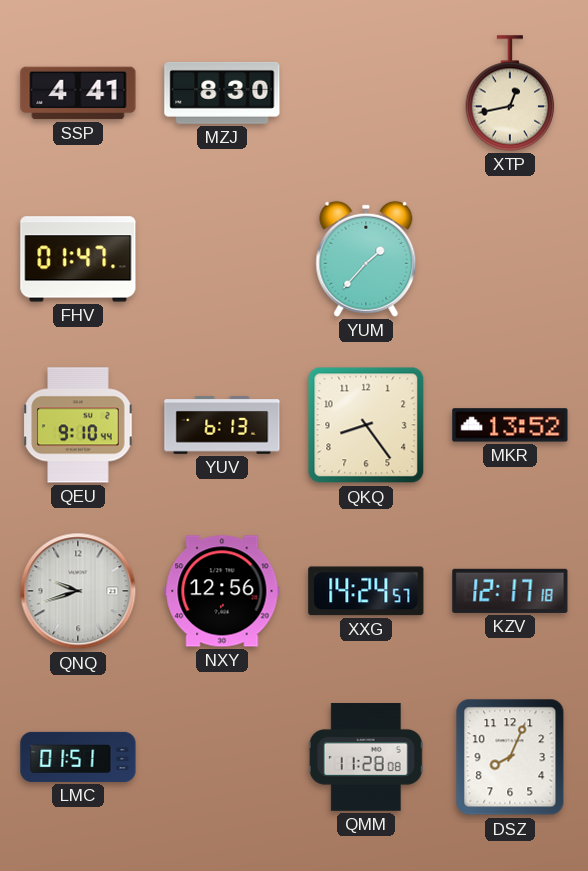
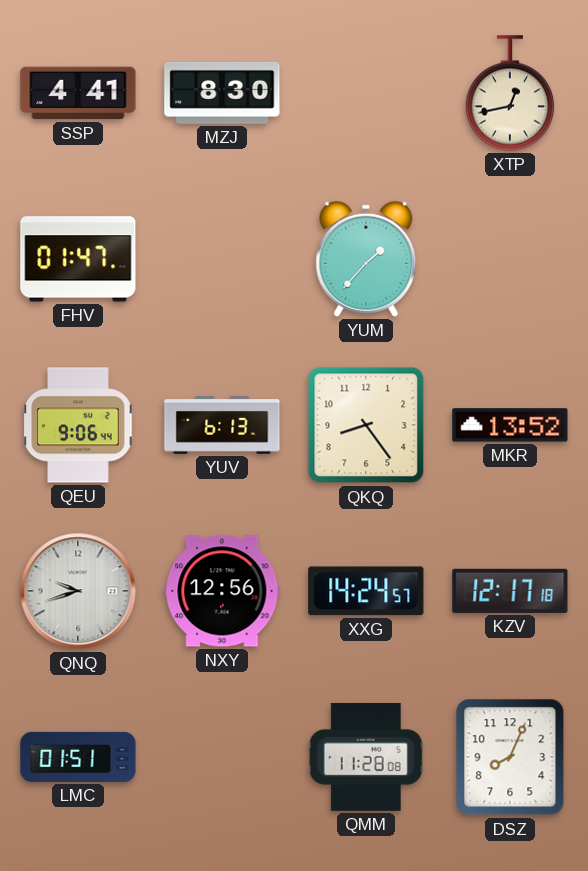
QEU: 9:10 -> 9:06
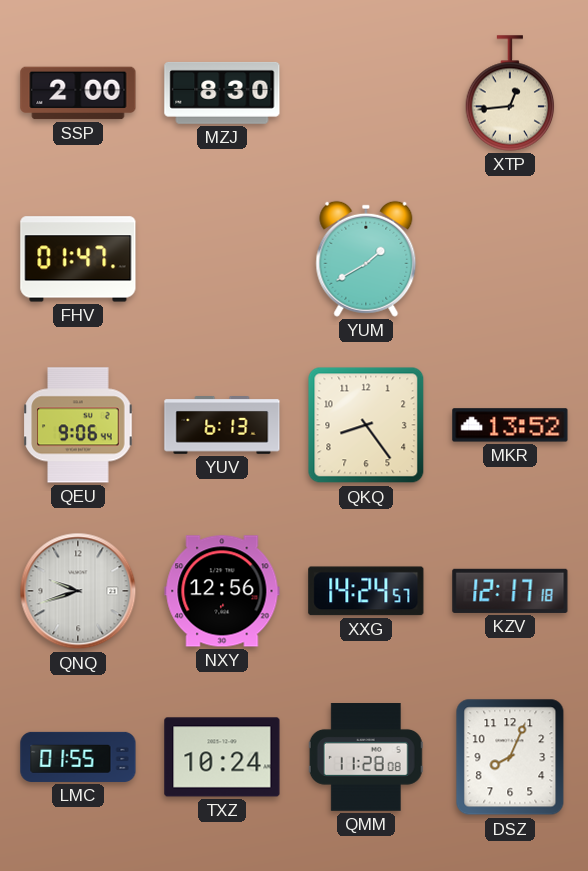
SSP: 4:41 -> 2:00
XTP: 12:43 -> 12:44
YUM: 1:37 -> 1:40
LMC: 01:51 -> 01:55
TXZ: none -> 10:24
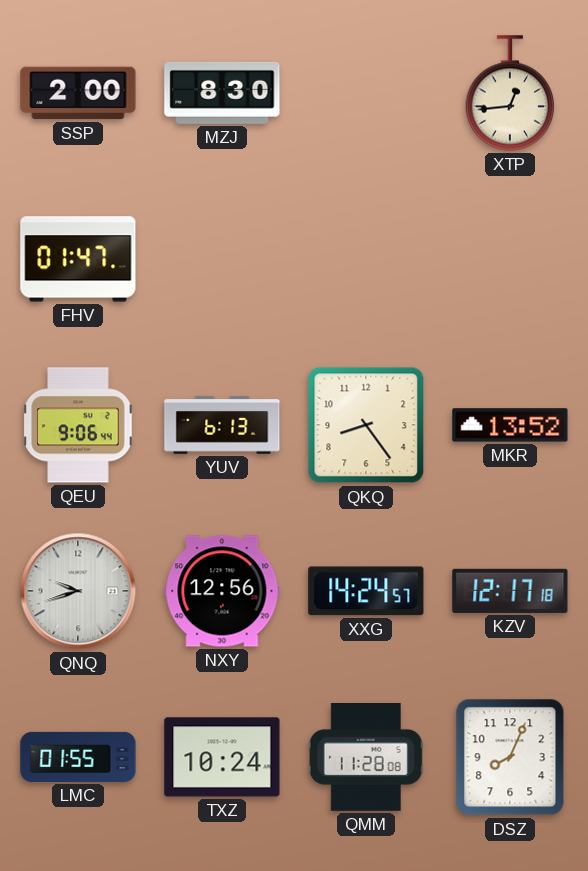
YUM: 1:40 -> none
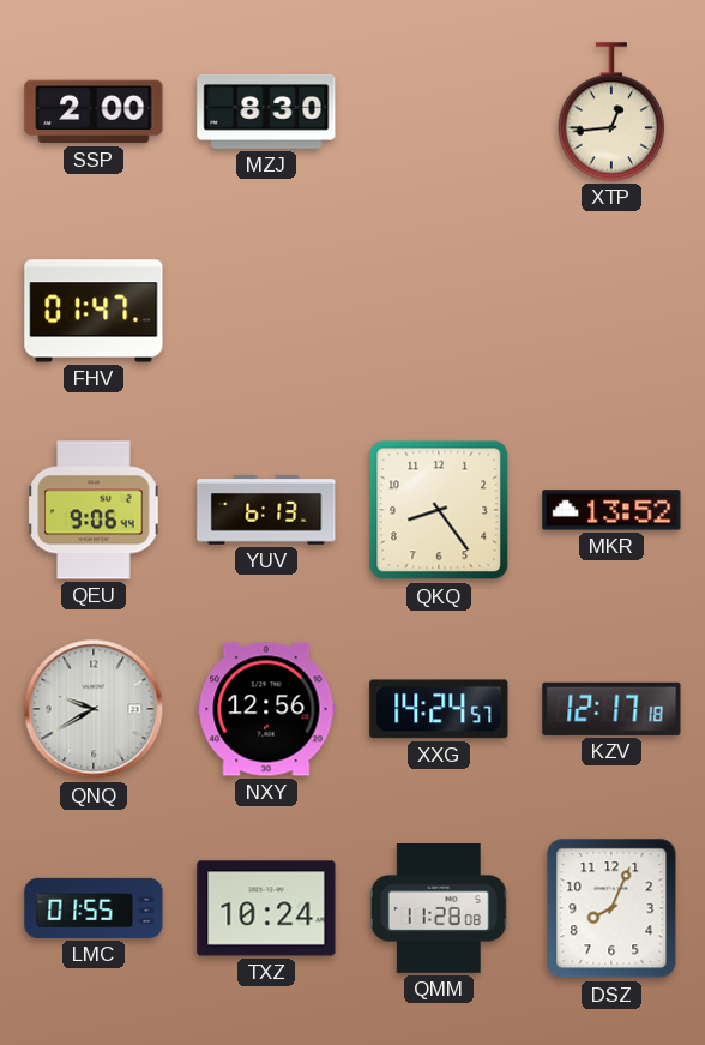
QNQ: 9:42 -> 9:40
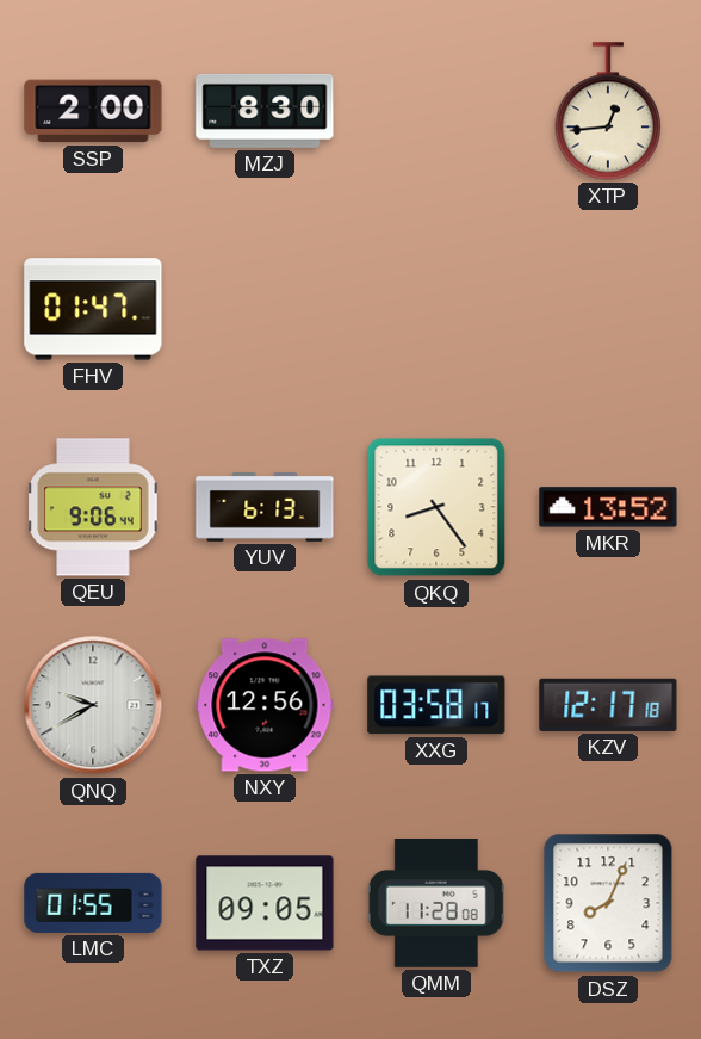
XXG: 14:24 -> 03:58
TXZ: 10:24 -> 09:05
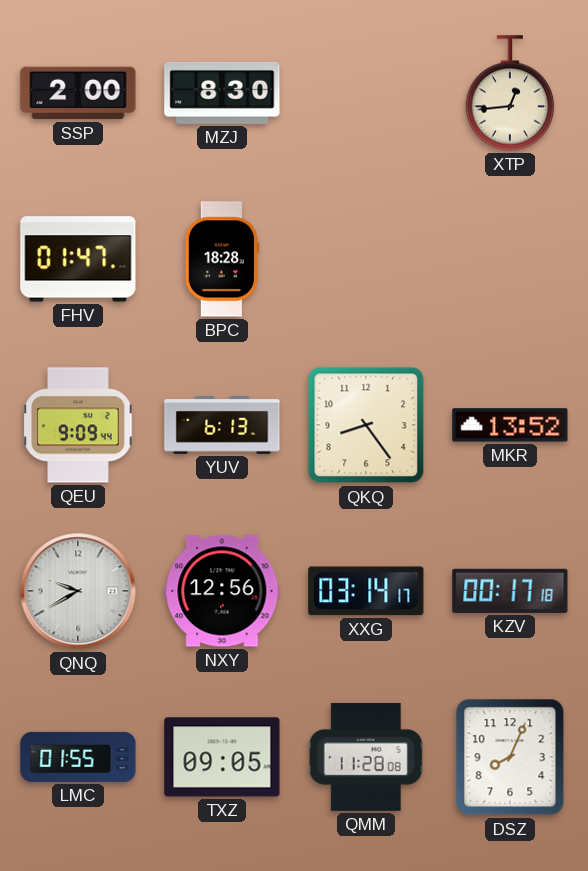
BPC: none -> 18:28
QEU: 9:06 -> 9:09
XXG: 03:58 -> 03:14
KZV: 12:17 -> 00:17
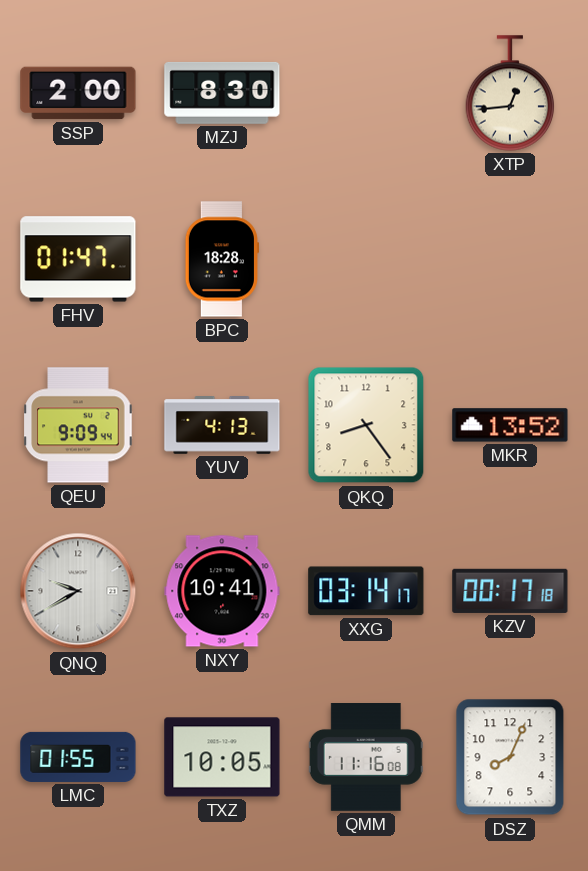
YUV: 6:13 -> 4:13
NXY: 12:56 -> 10:41
TXZ: 09:05 -> 10:05
QMM: 11:28 -> 11:16
